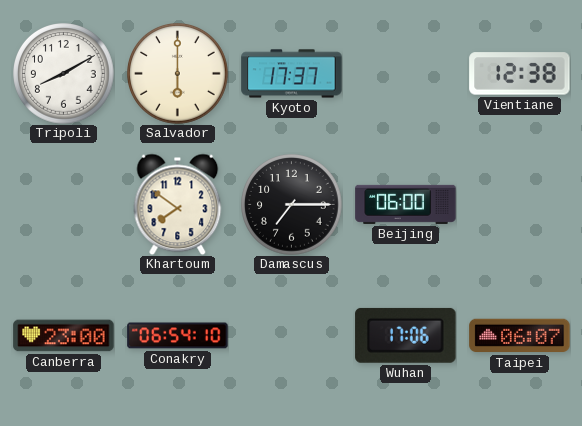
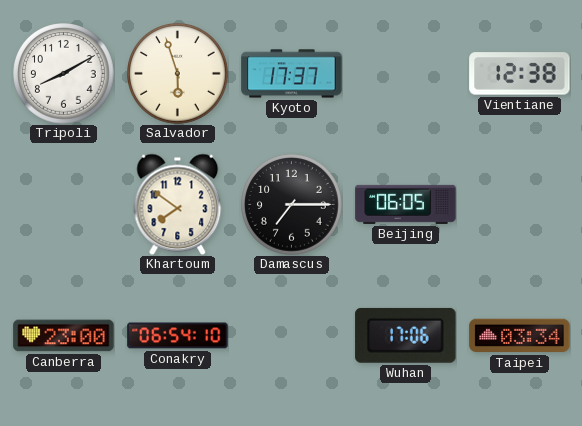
Salvador: 6:00 -> 5:57
Beijing: 06:00 -> 06:05
Taipei: 06:07 -> 03:34
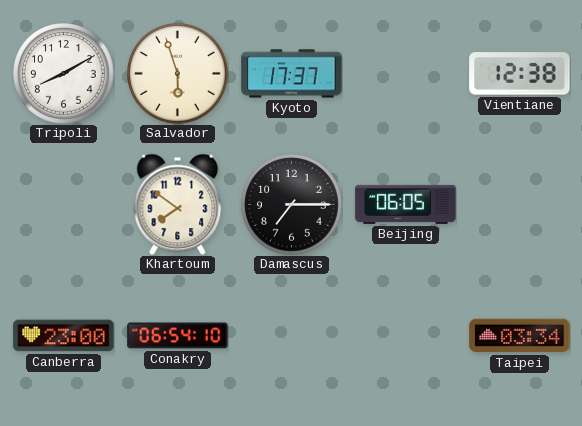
Wuhan: 17:06 -> none
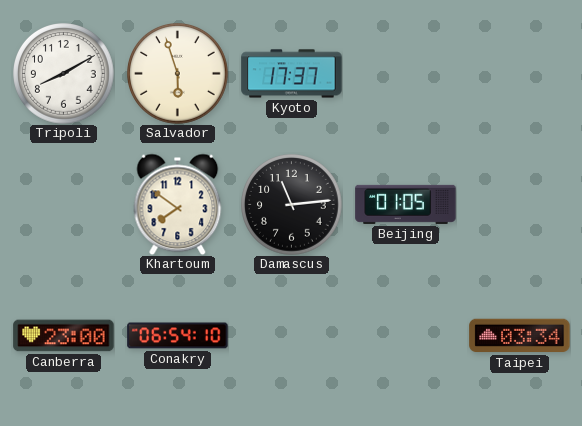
Vientiane: 12:38 -> none
Damascus: 7:15 -> 11:14
Beijing: 06:05 -> 01:05
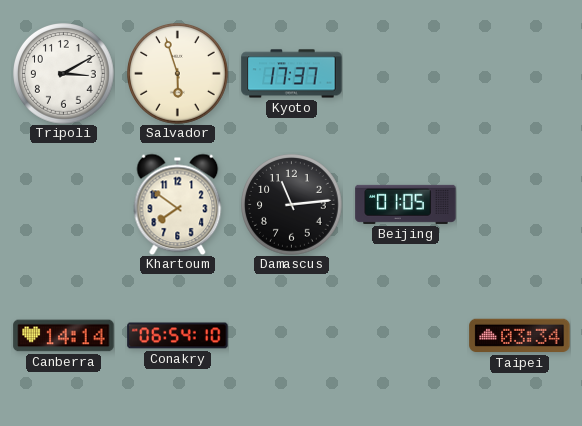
Tripoli: 8:10 -> 3:10
Canberra: 23:00 -> 14:14
